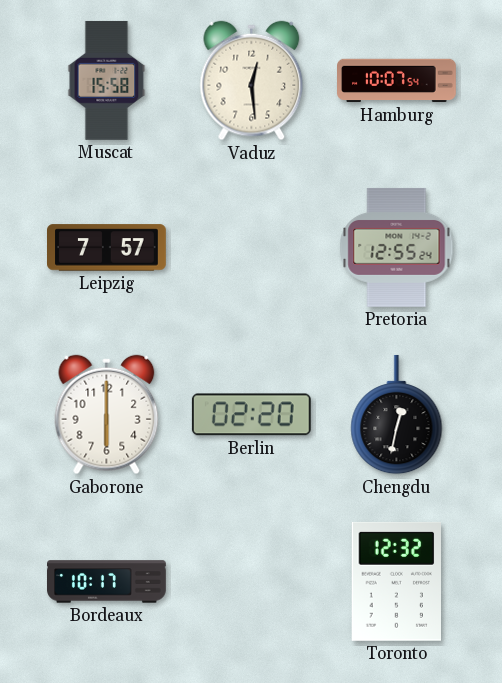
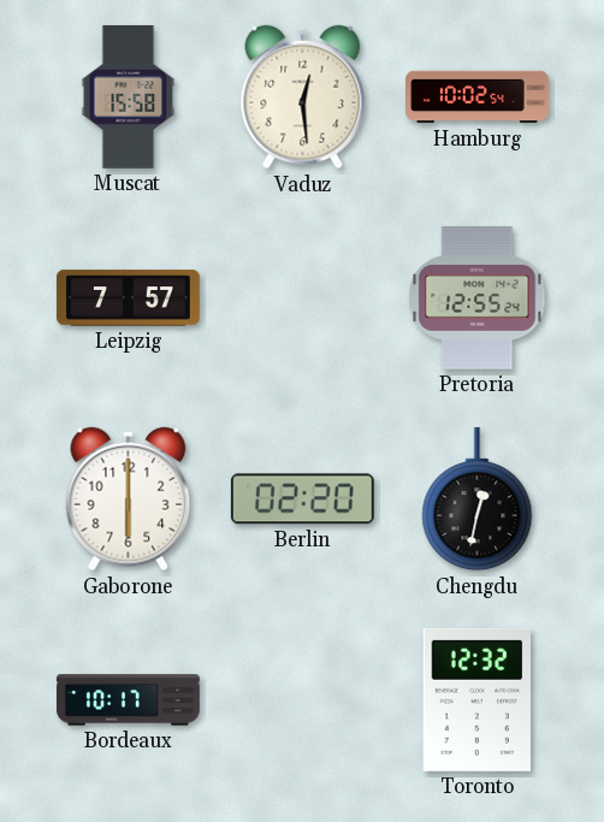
Hamburg: 10:07 -> 10:02
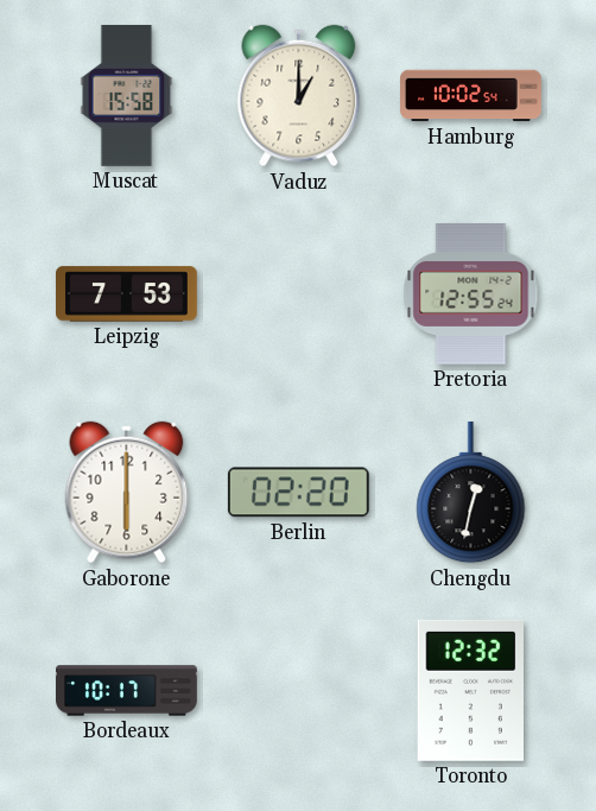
Vaduz: 12:29 -> 1:00
Leipzig: 7:57 -> 7:53
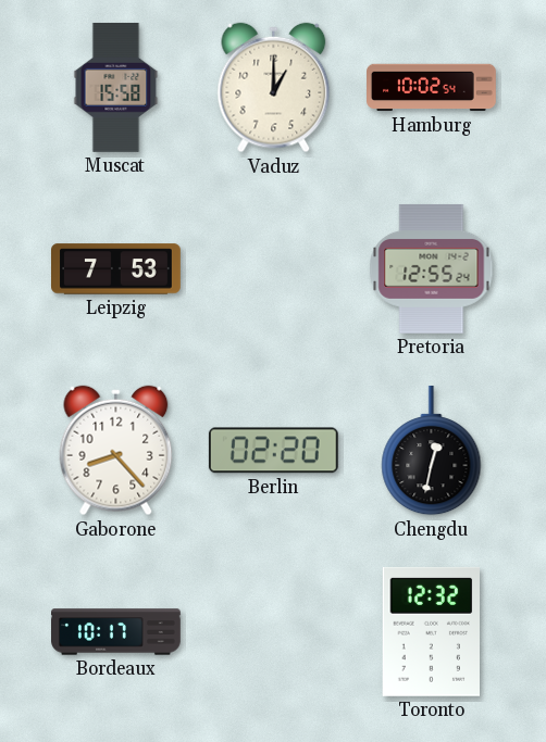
Gaborone: 6:00 -> 8:23
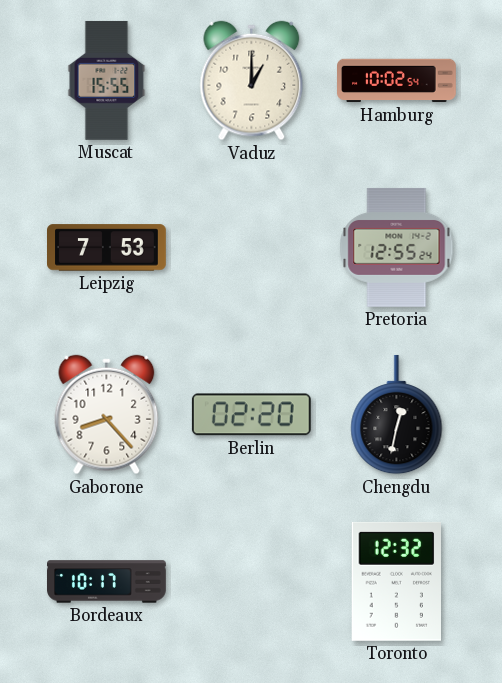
Muscat: 15:58 -> 15:55
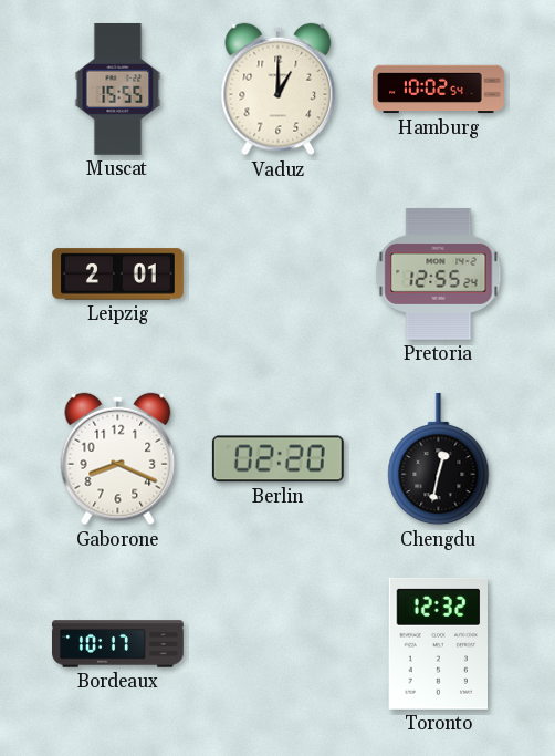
Leipzig: 7:53 -> 2:01
Gaborone: 8:23 -> 8:19
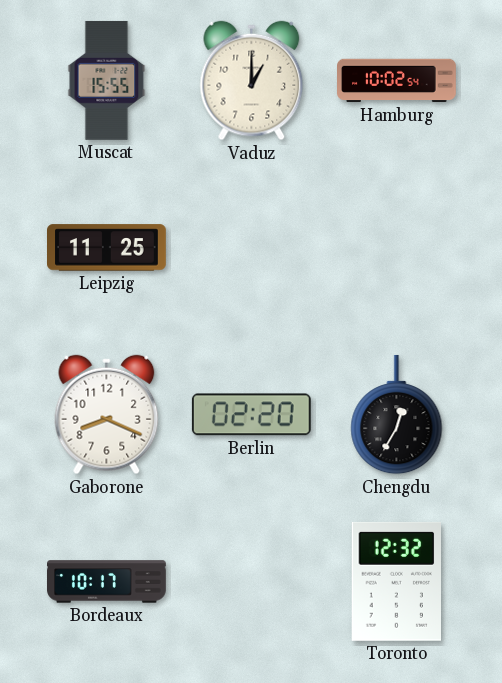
Leipzig: 2:01 -> 11:25
Pretoria: 12:55 -> none
Chengdu: 12:32 -> 12:35
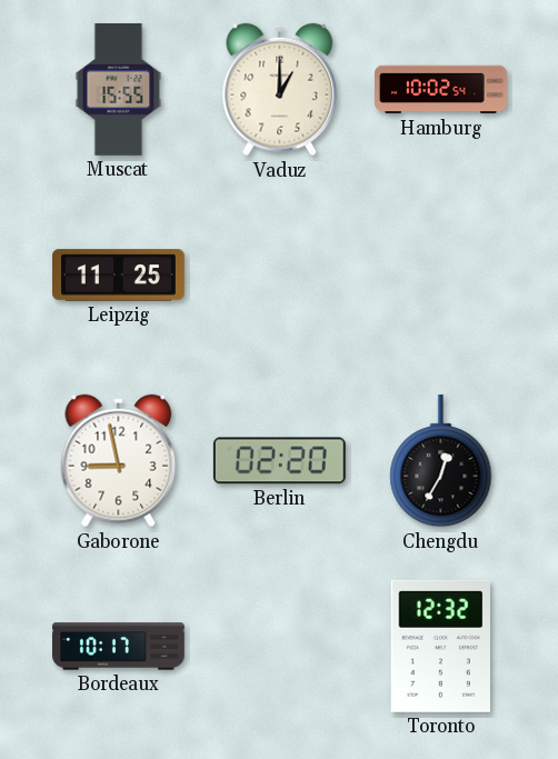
Gaborone: 8:19 -> 8:58
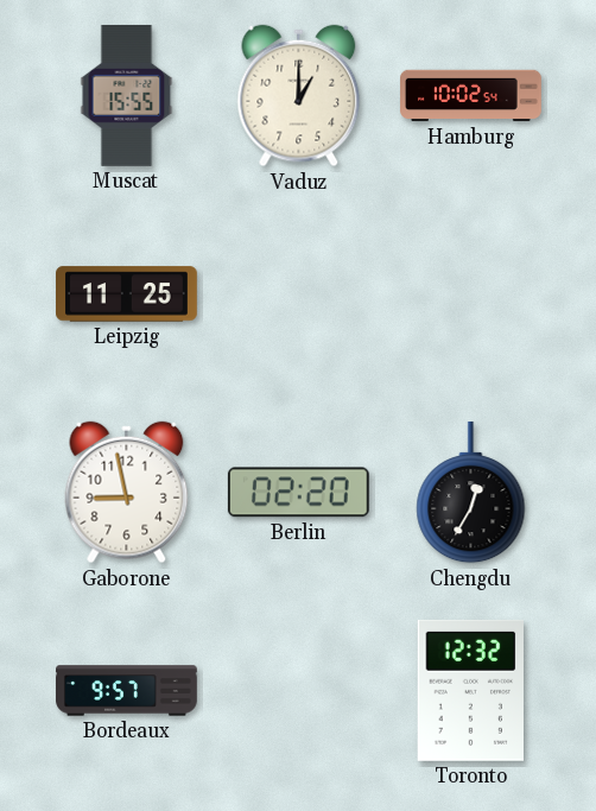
Bordeaux: 10:17 -> 9:57
